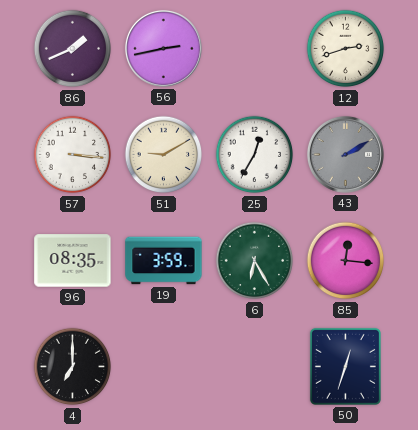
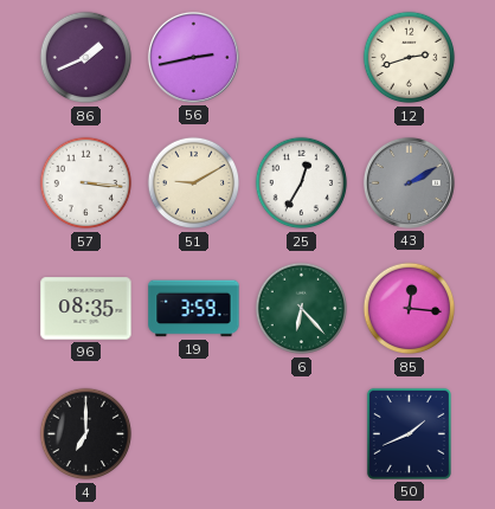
6: 6:25 -> 6:23
50: 12:33 -> 1:41
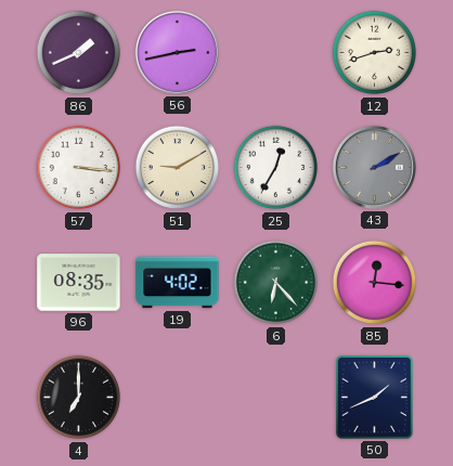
19: 3:59 -> 4:02
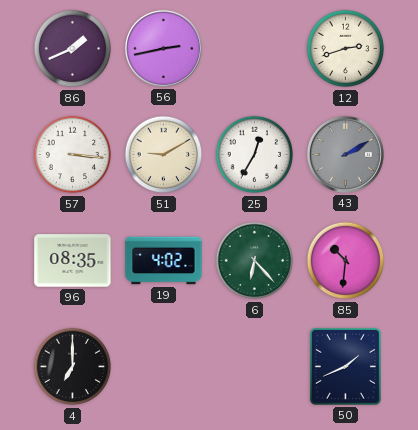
85: 12:16 -> 10:31
